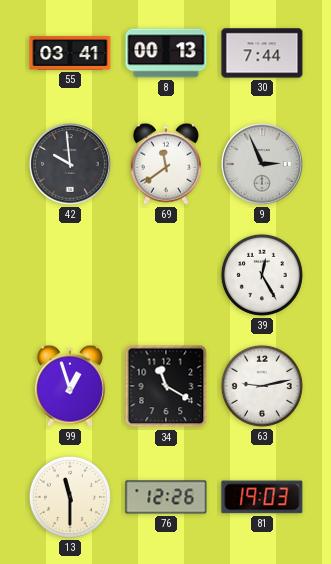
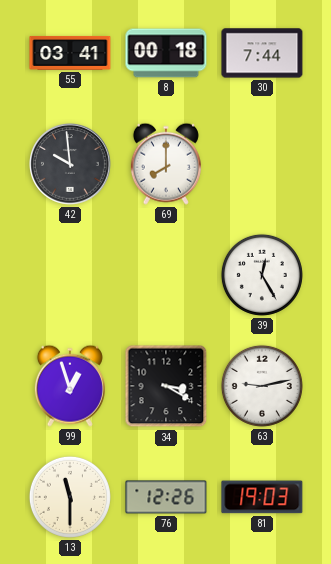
8: 00:13 -> 00:18
69: 11:39 -> 8:00
9: 2:56 -> none
34: 11:20 -> 3:20
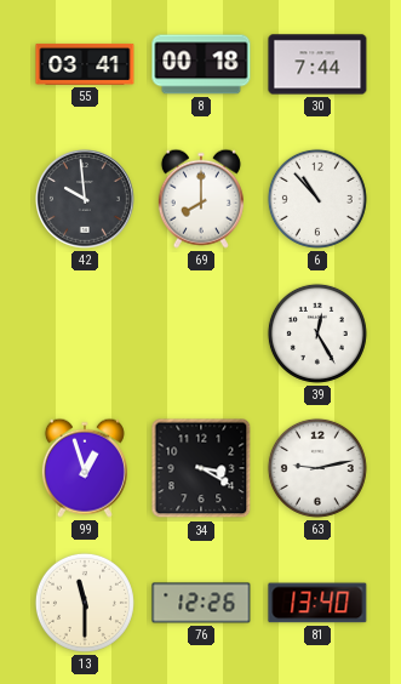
6: none -> 10:53
81: 19:03 -> 13:40
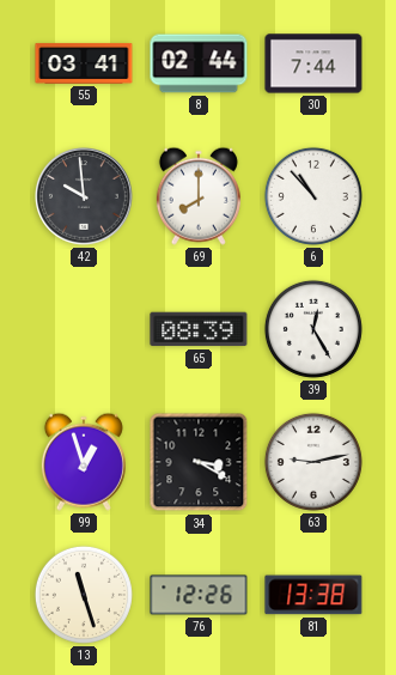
8: 00:18 -> 02:44
65: none -> 08:39
13: 11:30 -> 11:27
81: 13:40 -> 13:38
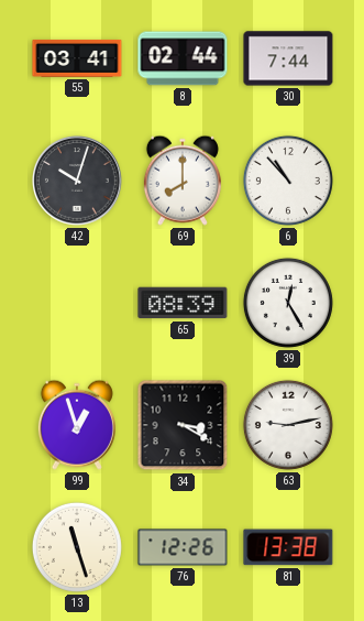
42: 9:59 -> 10:03
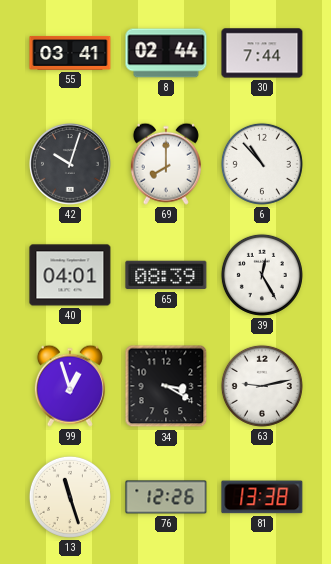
40: none -> 04:01
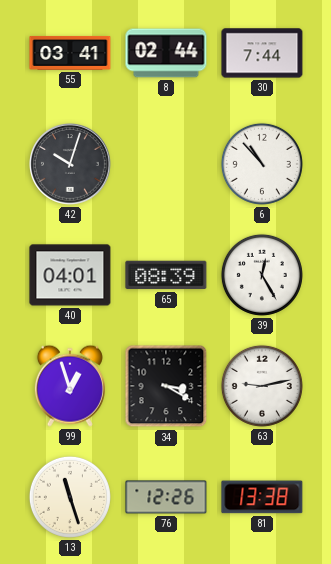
69: 8:00 -> none
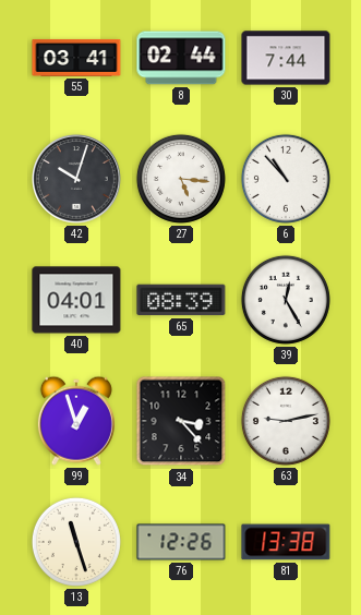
27: none -> 5:16
34: 3:20 -> 3:23
